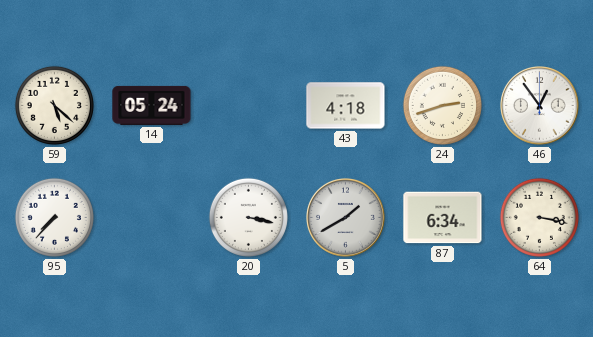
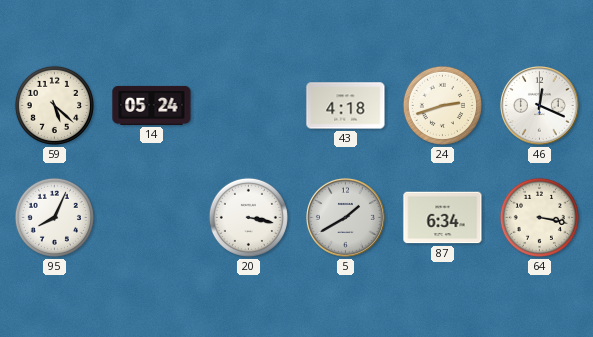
46: 12:54 -> 12:19
95: 7:37 -> 8:04
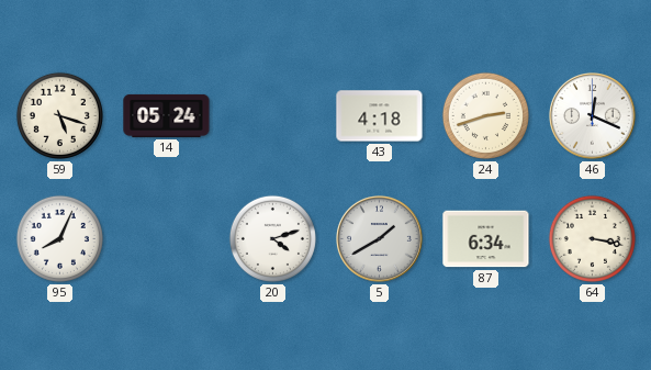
59: 5:22 -> 5:18
20: 3:17 -> 4:12
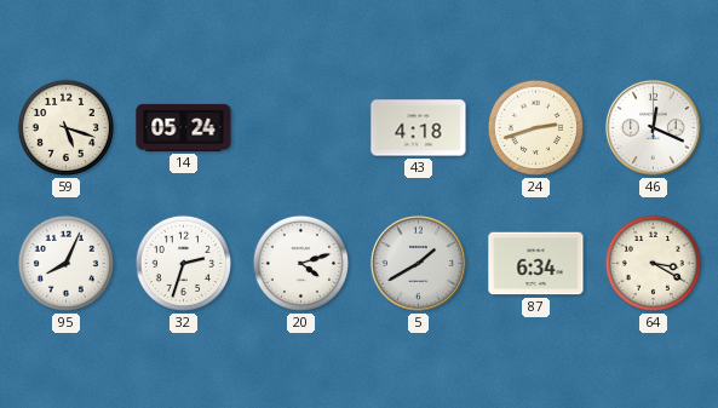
32: none -> 2:33
64: 3:17 -> 3:20
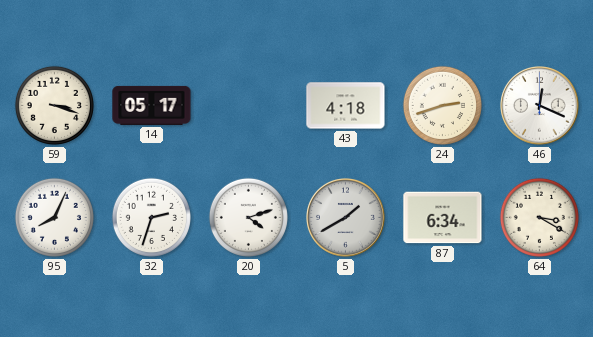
59: 5:18 -> 3:18
14: 05:24 -> 05:17
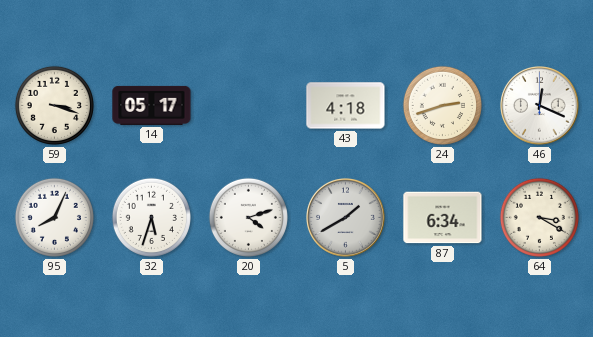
32: 2:33 -> 5:33
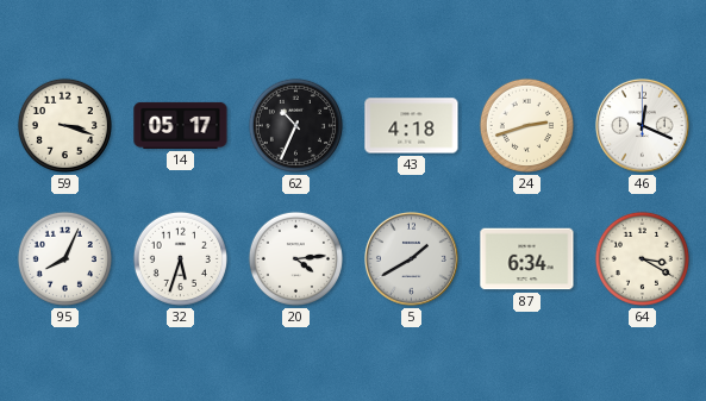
62: none -> 10:34
20: 4:12 -> 4:14
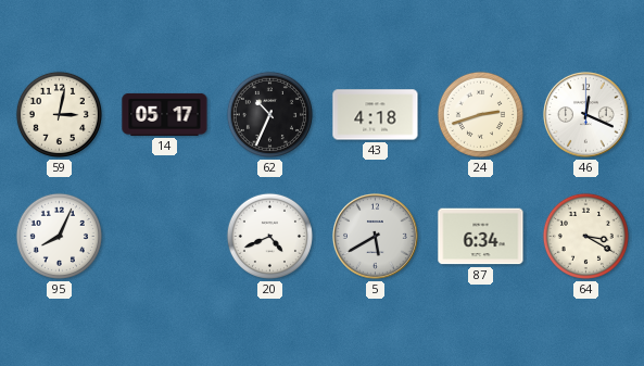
59: 3:18 -> 3:02
32: 5:33 -> none
20: 4:14 -> 4:41
5: 1:40 -> 5:40
